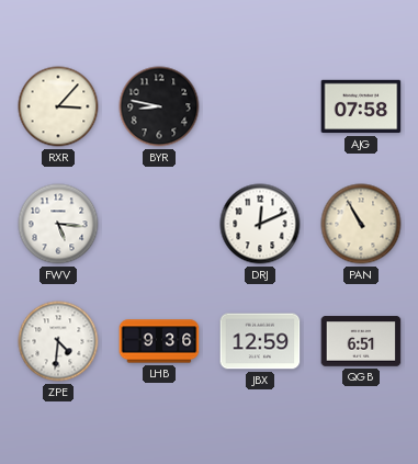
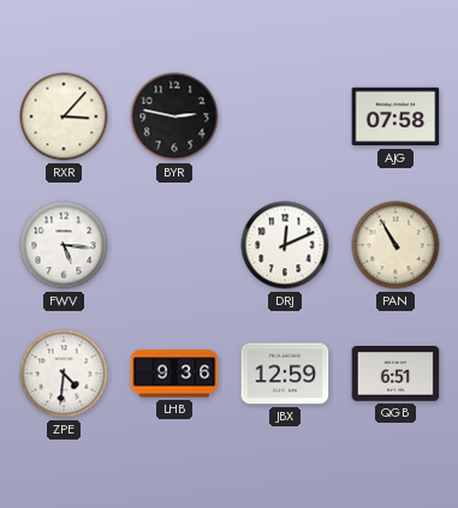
BYR: 8:47 -> 2:47
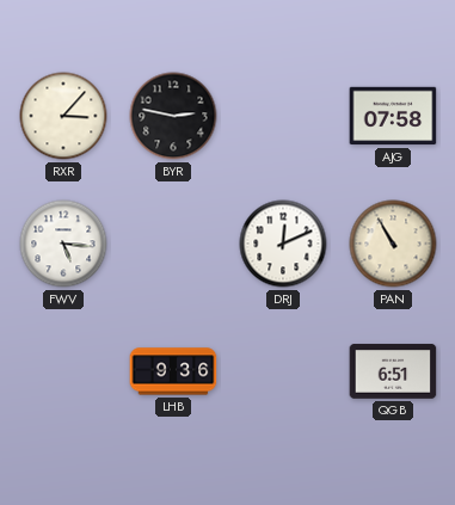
ZPE: 4:31 -> none
JBX: 12:59 -> none
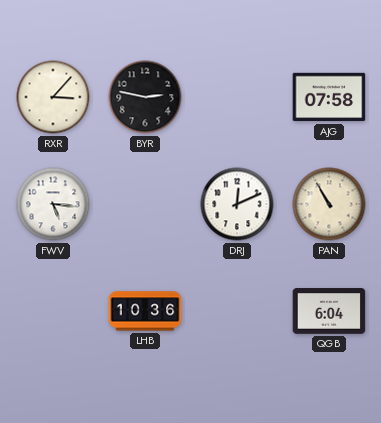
LHB: 9:36 -> 10:36
QGB: 6:51 -> 6:04
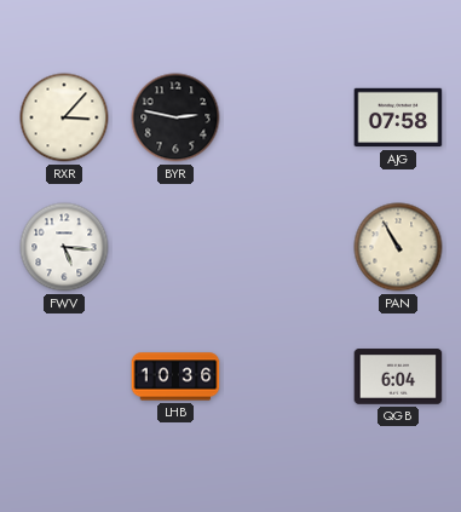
DRJ: 12:11 -> none
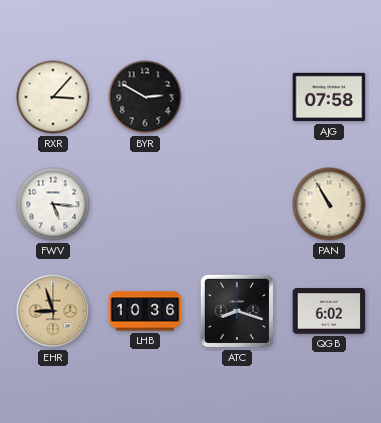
BYR: 2:47 -> 2:50
EHR: none -> 8:57
ATC: none -> 8:18
QGB: 6:04 -> 6:02
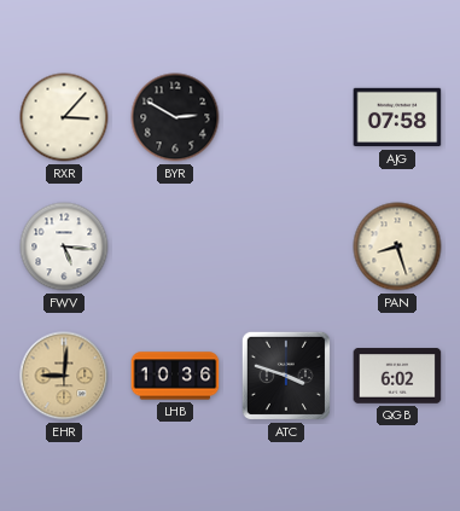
PAN: 10:55 -> 8:27
EHR: 8:57 -> 9:01
ATC: 8:18 -> 3:48
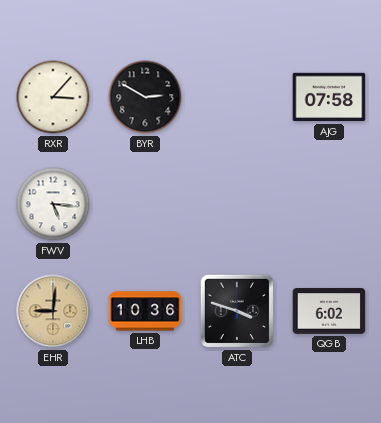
PAN: 8:27 -> none
